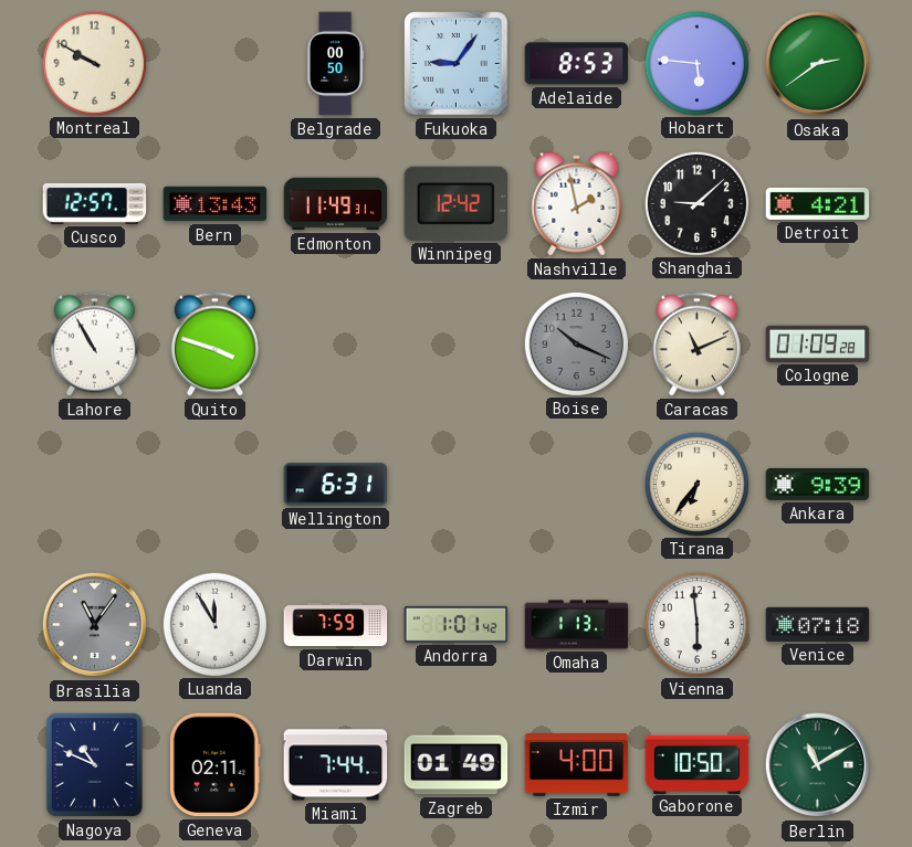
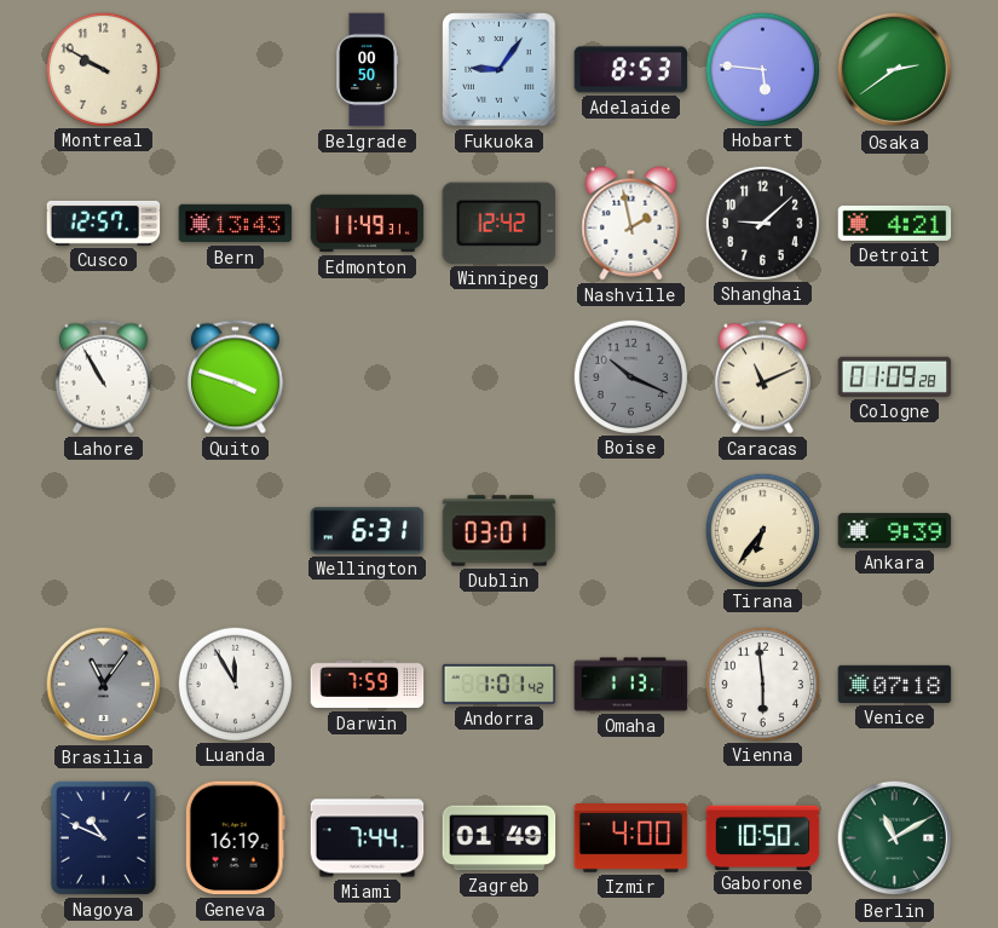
Dublin: none -> 03:01
Geneva: 02:11 -> 16:19
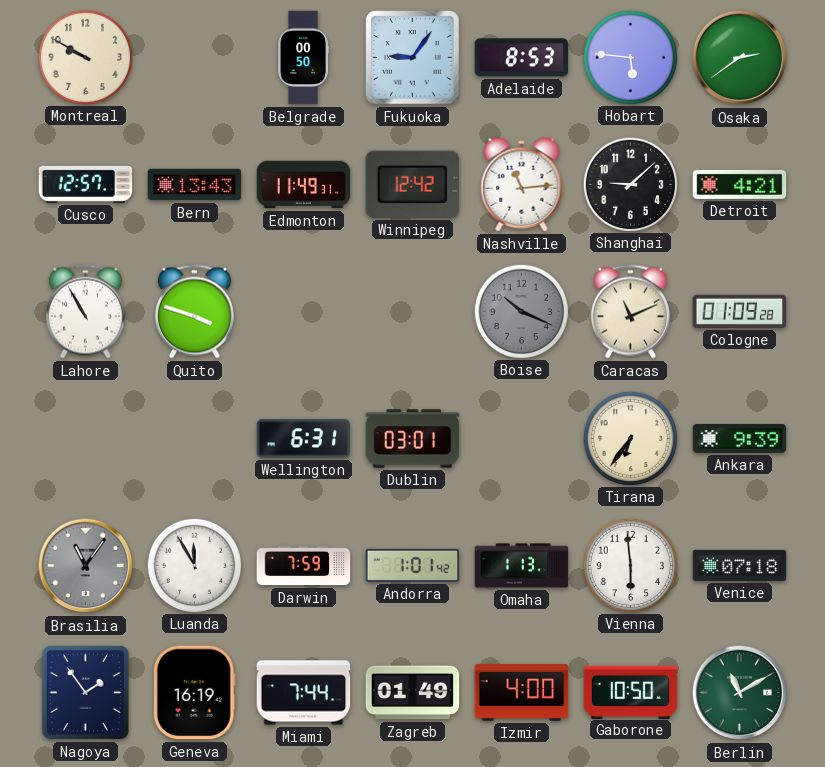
Nashville: 1:58 -> 11:14
Nagoya: 10:49 -> 1:54
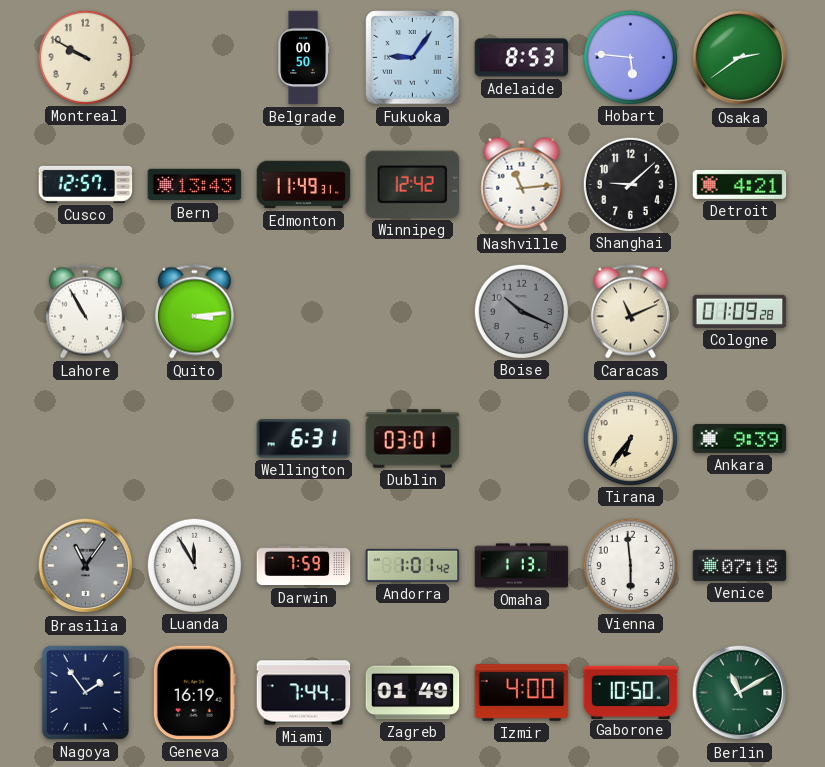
Quito: 3:48 -> 3:14
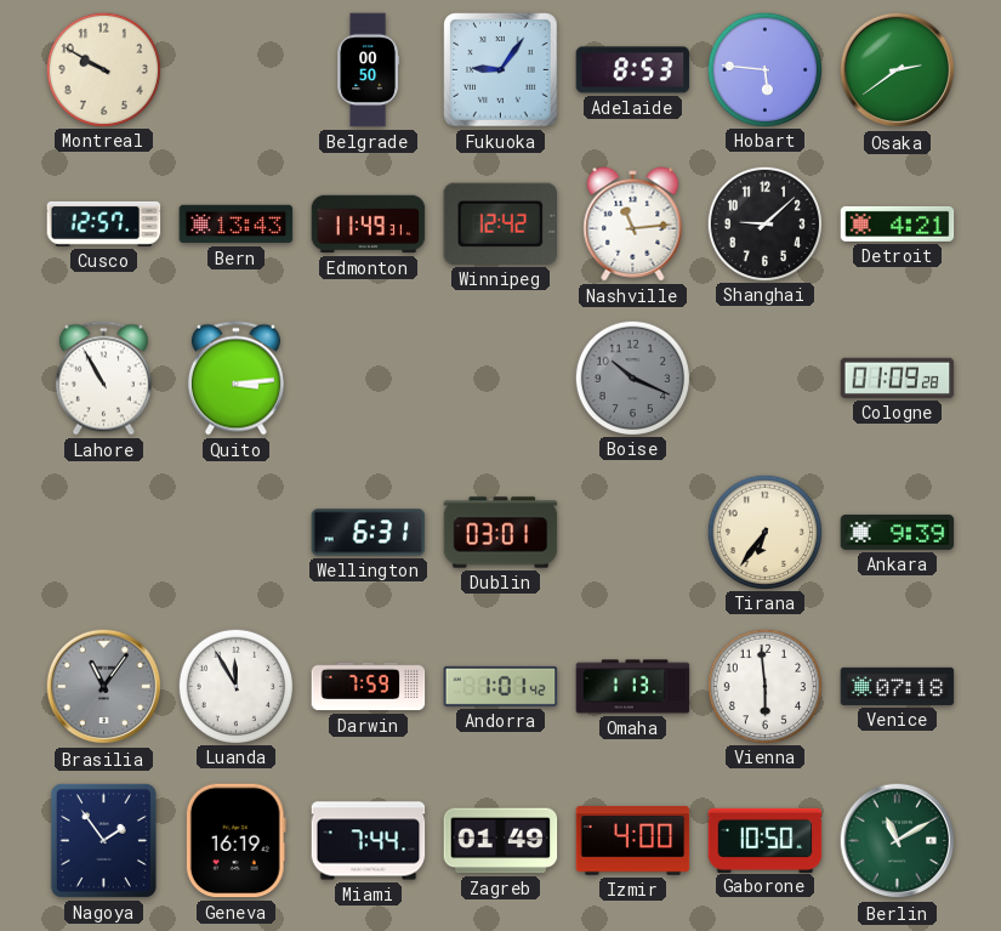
Caracas: 11:11 -> none
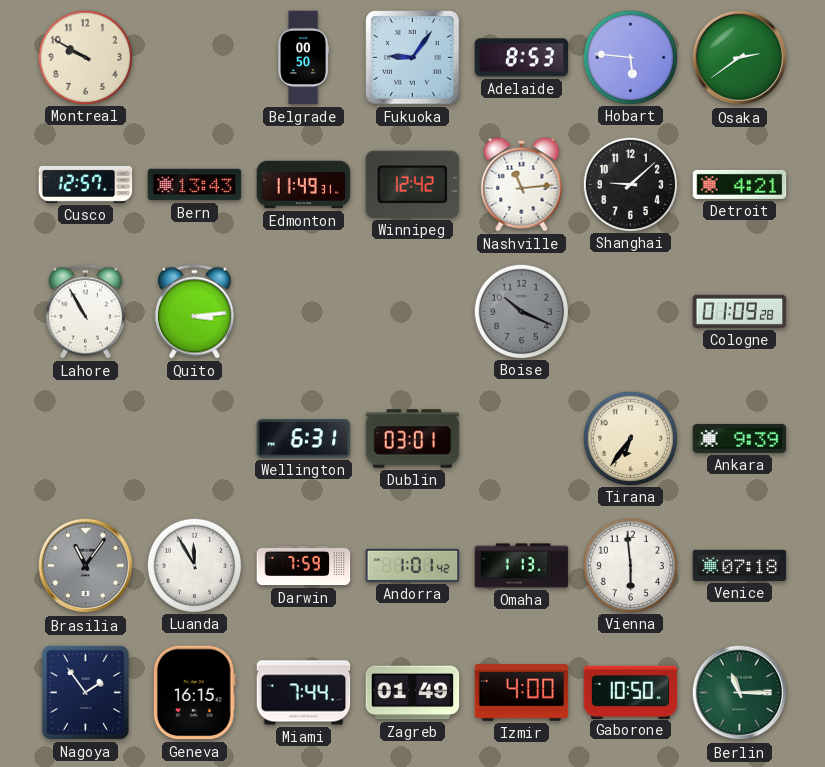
Geneva: 16:19 -> 16:15
Berlin: 11:10 -> 11:15
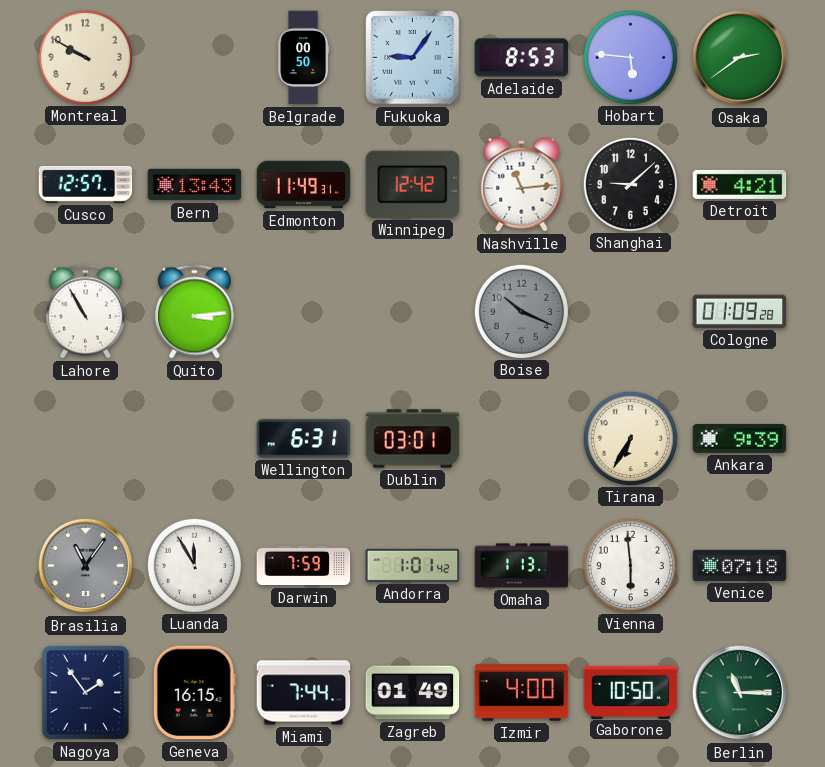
Tirana: 6:36 -> 6:35
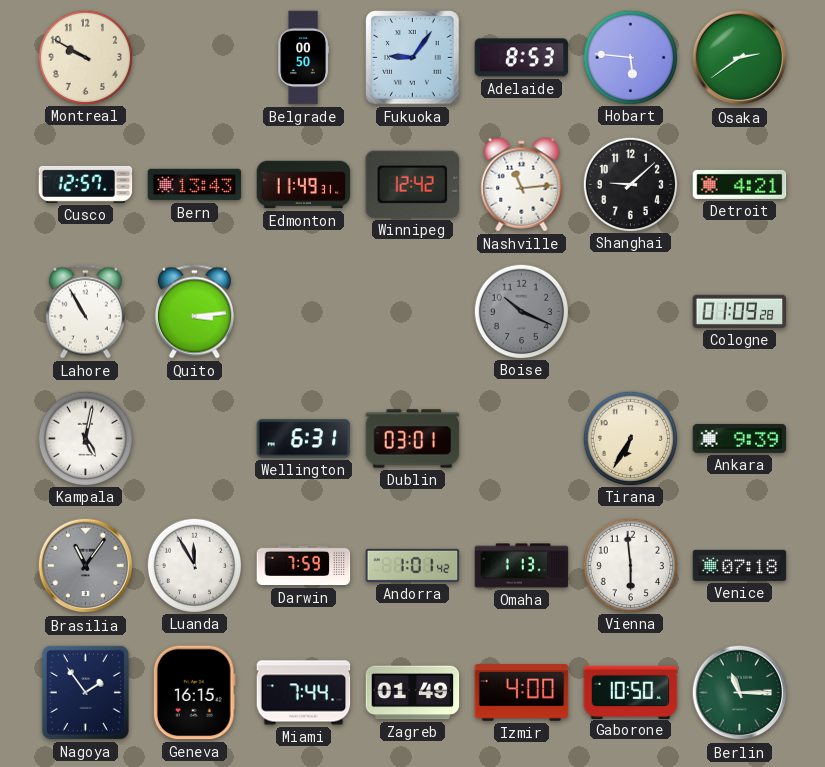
Kampala: none -> 5:02
